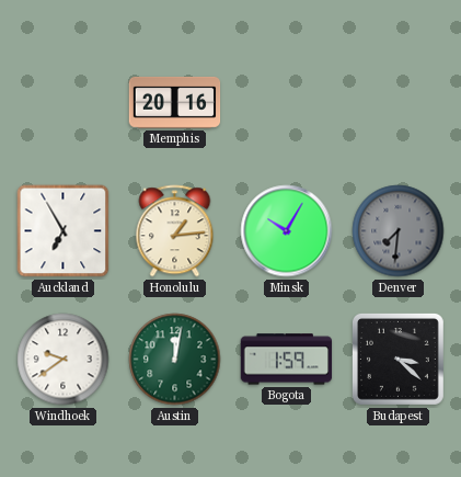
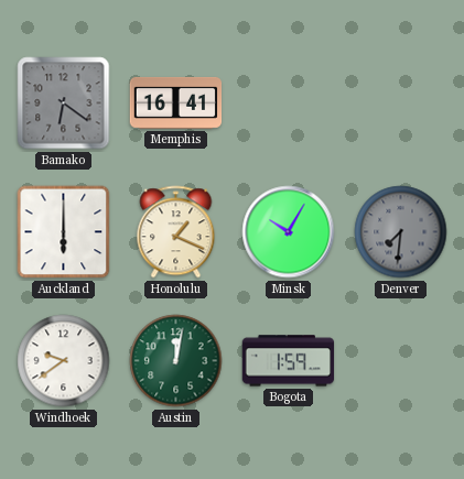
Bamako: none -> 6:21
Memphis: 20:16 -> 16:41
Auckland: 6:55 -> 6:00
Honolulu: 1:14 -> 1:19
Budapest: 3:22 -> none
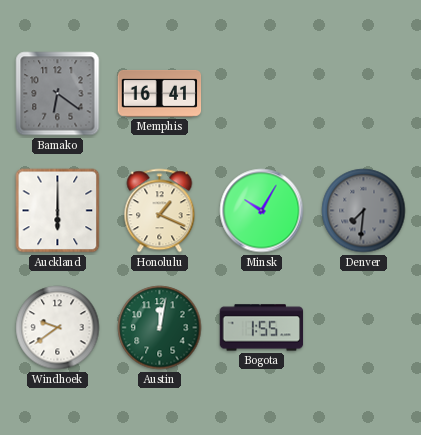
Bogota: 1:59 -> 1:55
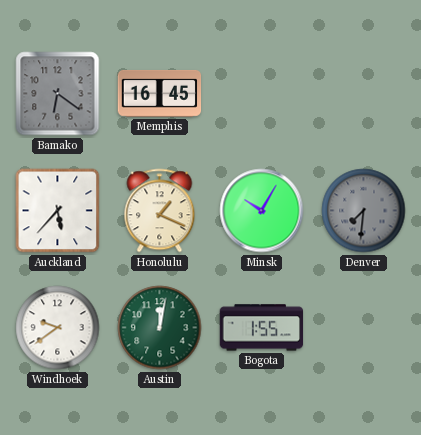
Memphis: 16:41 -> 16:45
Auckland: 6:00 -> 5:37
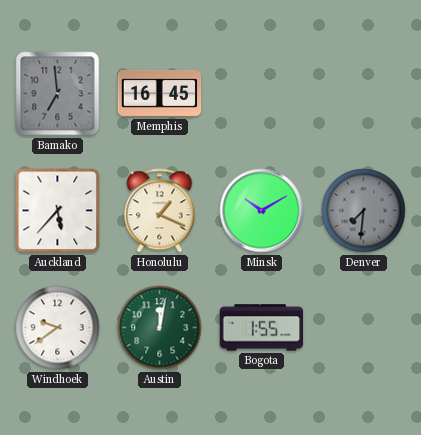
Bamako: 6:21 -> 6:59
Minsk: 10:05 -> 10:10
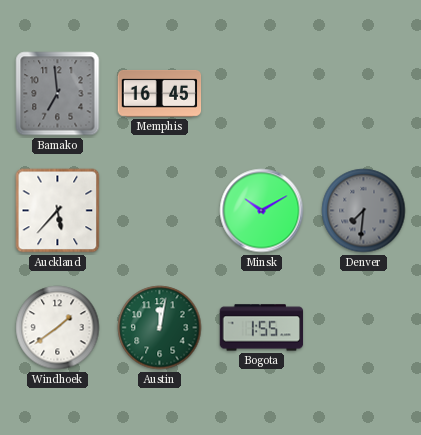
Honolulu: 1:19 -> none
Windhoek: 9:39 -> 1:39
